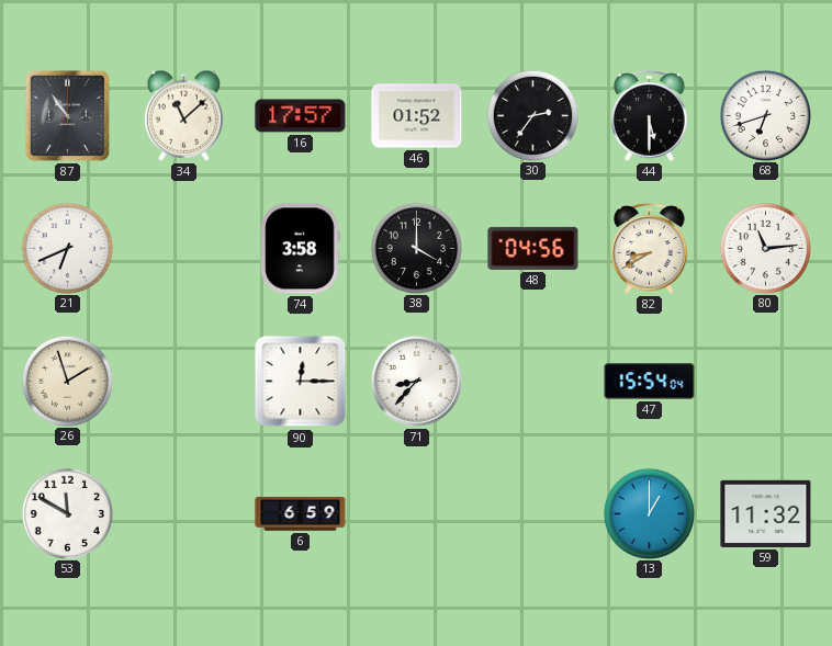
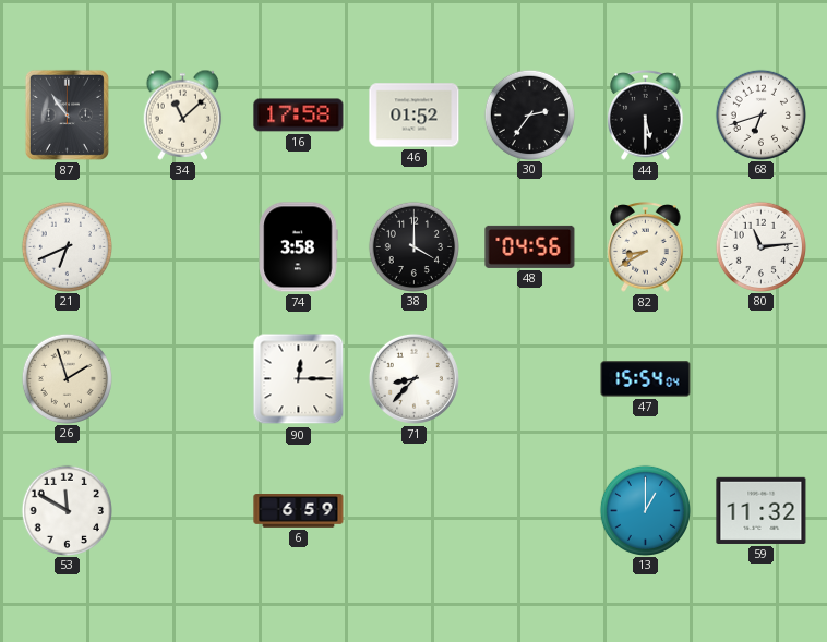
16: 17:57 -> 17:58
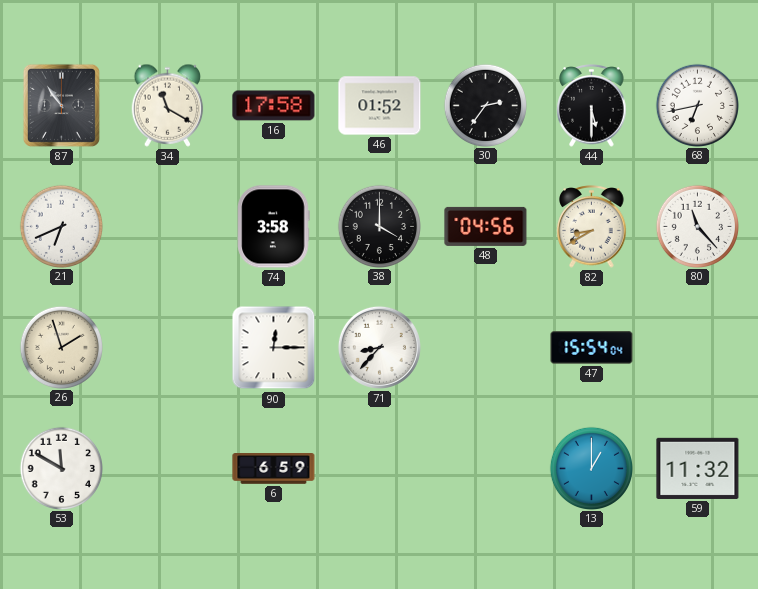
34: 11:08 -> 11:20
68: 6:42 -> 6:43
80: 11:14 -> 11:23
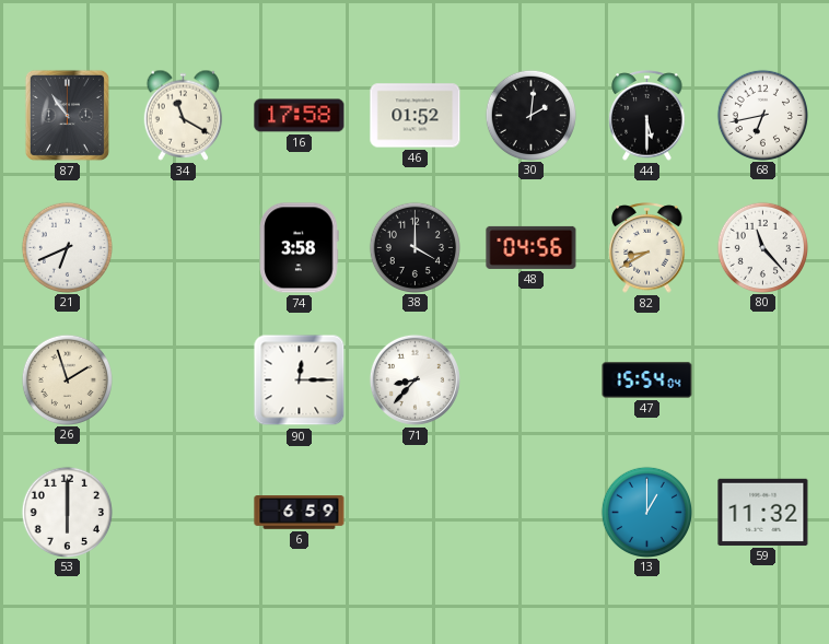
30: 2:36 -> 2:01
53: 11:50 -> 6:00
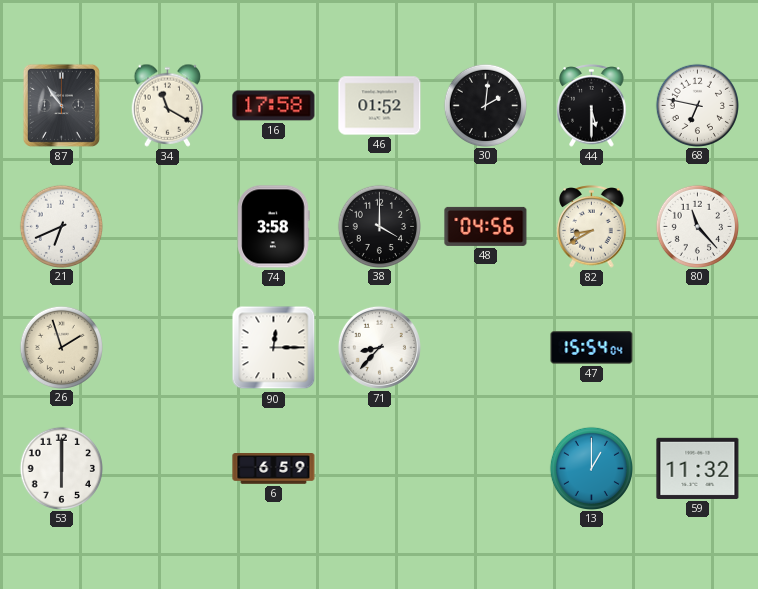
68: 6:43 -> 6:47
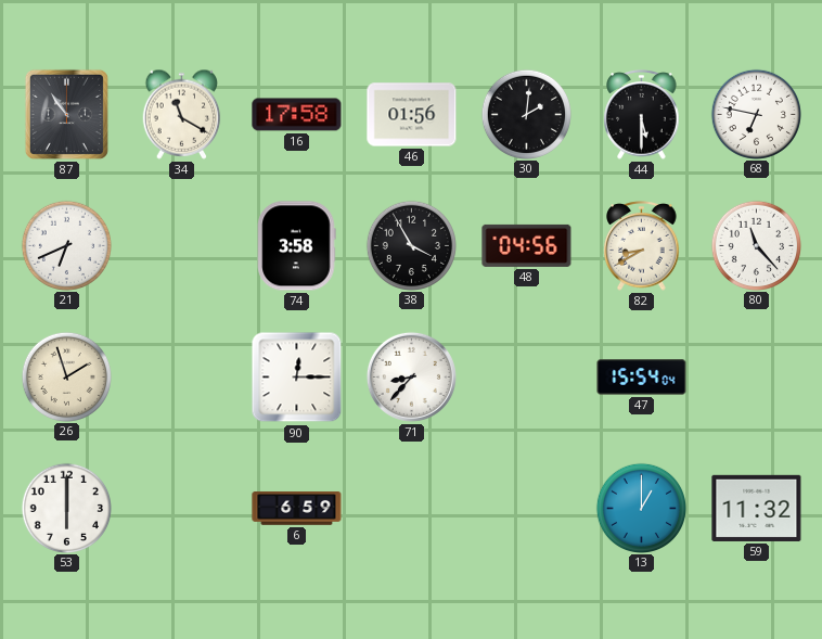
46: 01:52 -> 01:56
38: 4:00 -> 3:55
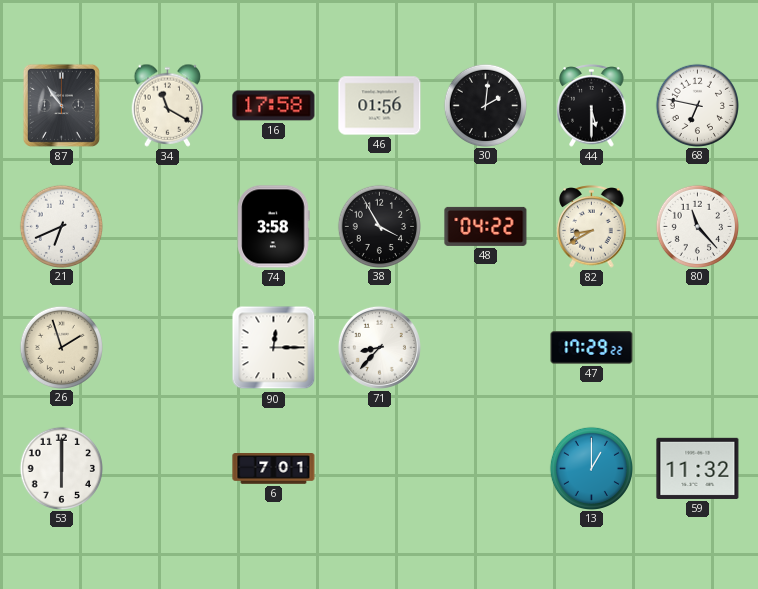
48: 04:56 -> 04:22
47: 15:54 -> 17:29
6: 6:59 -> 7:01
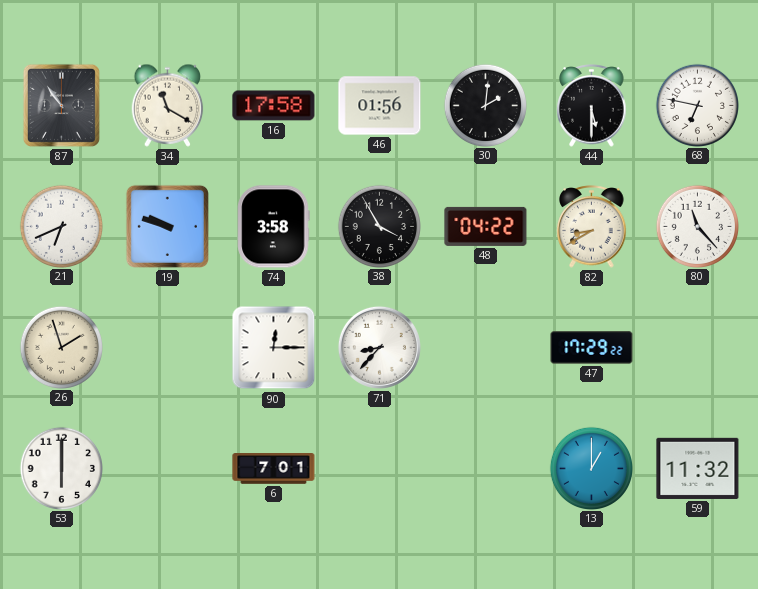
19: none -> 9:48
